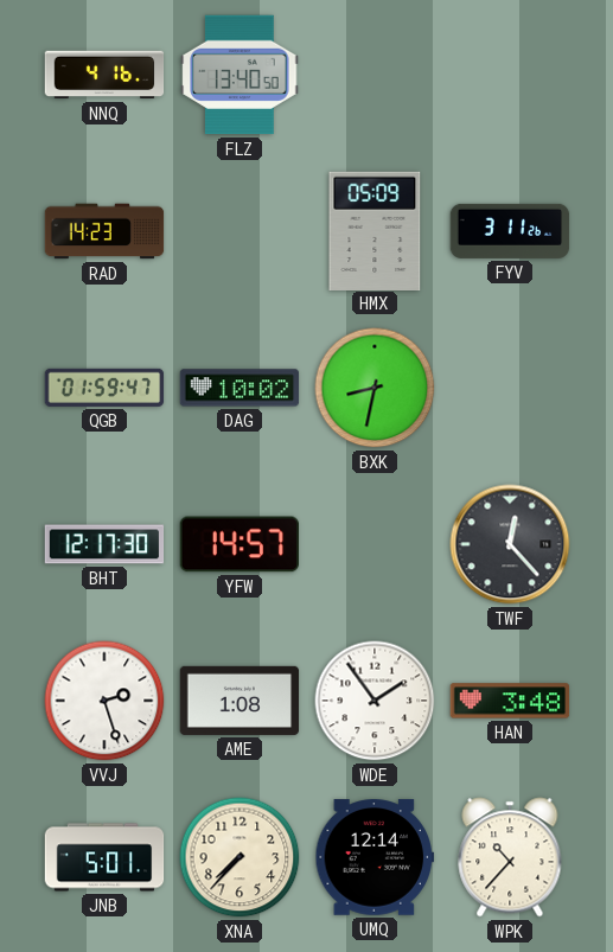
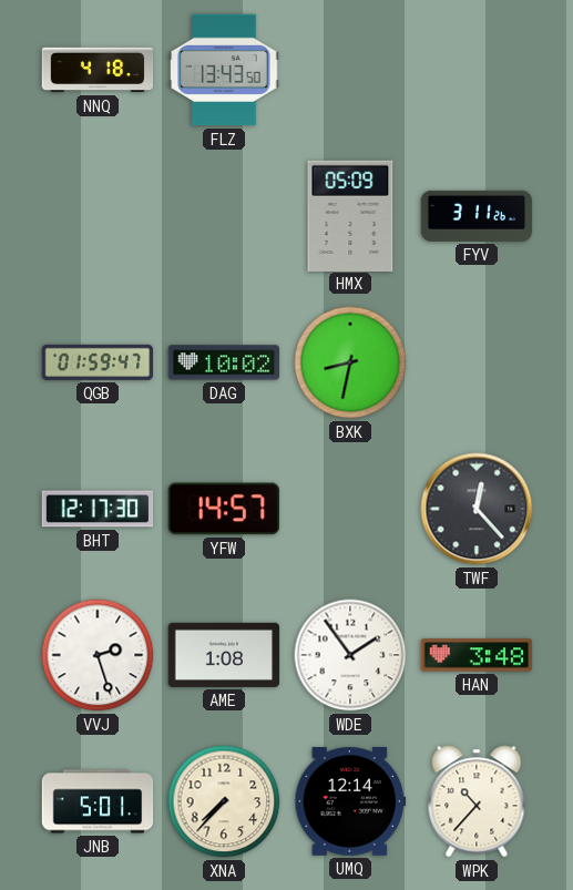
NNQ: 4:16 -> 4:18
FLZ: 13:40 -> 13:43
RAD: 14:23 -> none
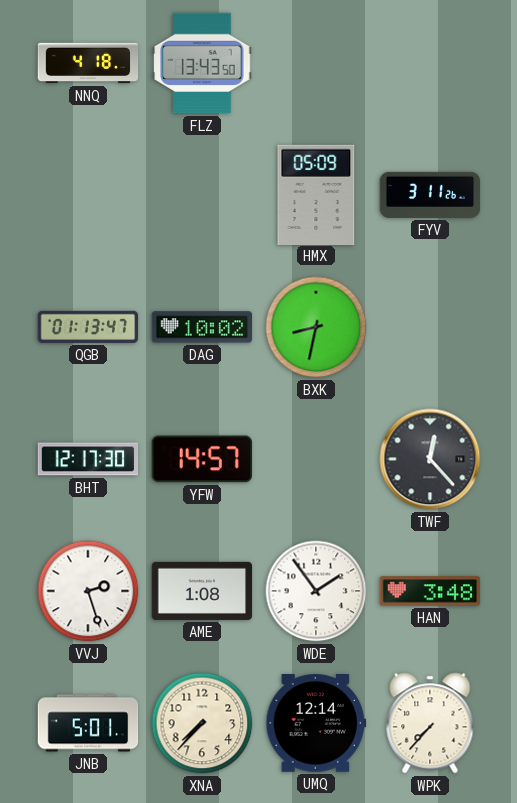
QGB: 01:59 -> 01:13
WPK: 10:37 -> 7:37
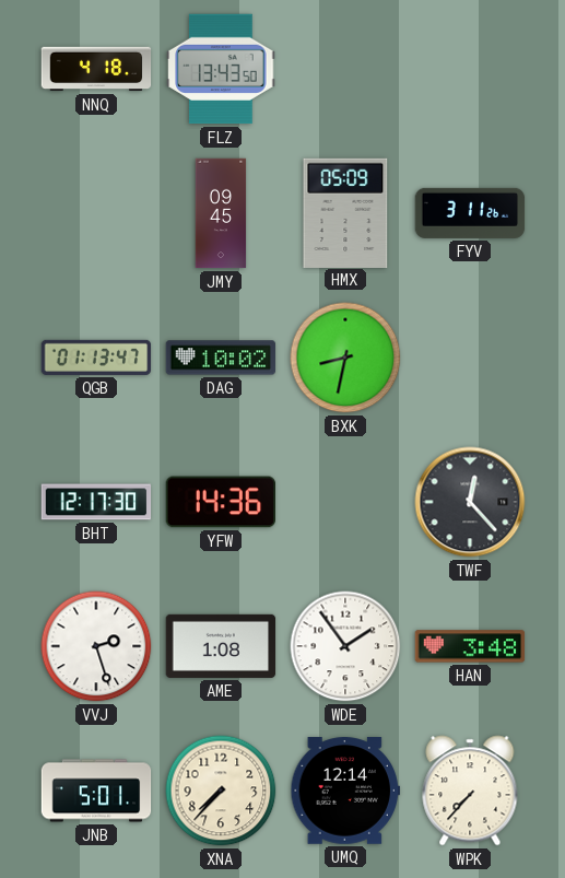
JMY: none -> 09:45
YFW: 14:57 -> 14:36
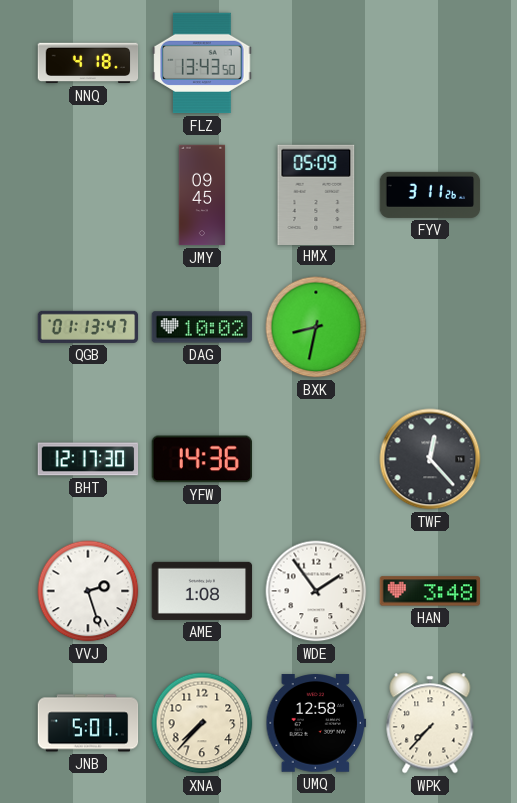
UMQ: 12:14 -> 12:58
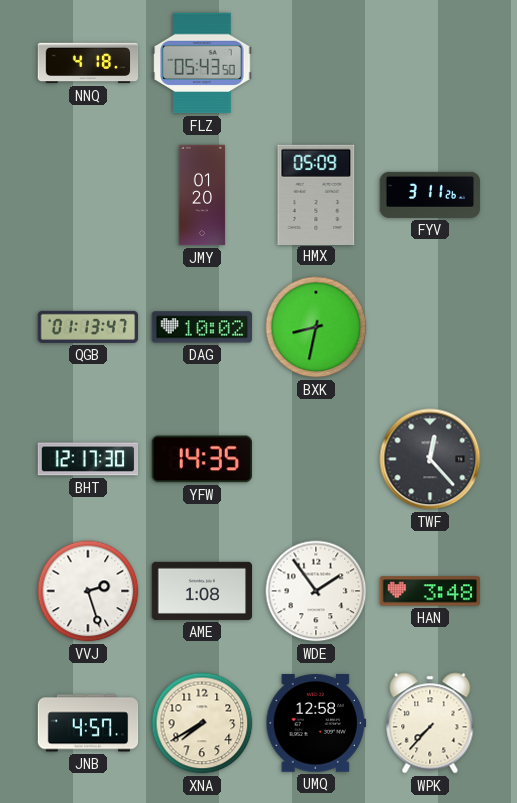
FLZ: 13:43 -> 05:43
JMY: 09:45 -> 01:20
YFW: 14:36 -> 14:35
JNB: 5:01 -> 4:57
XNA: 7:37 -> 7:40
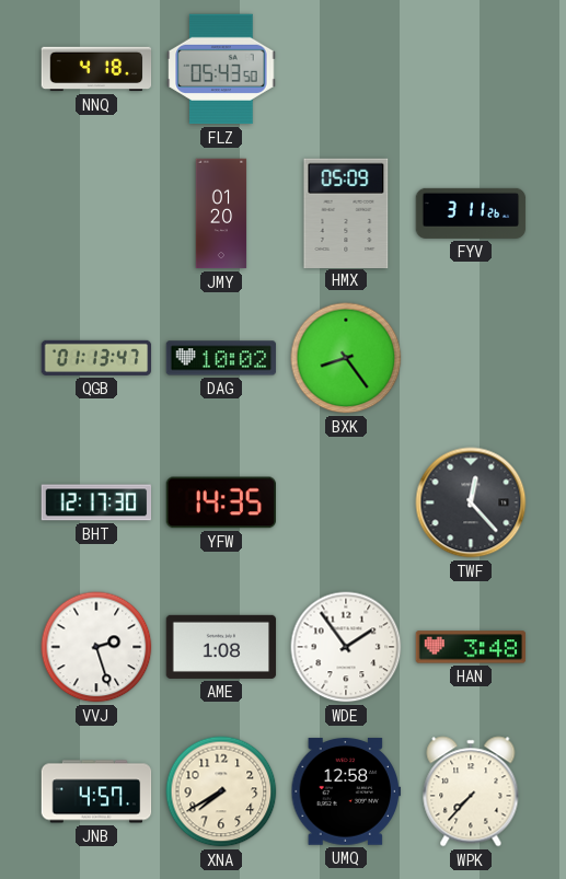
BXK: 8:32 -> 8:24
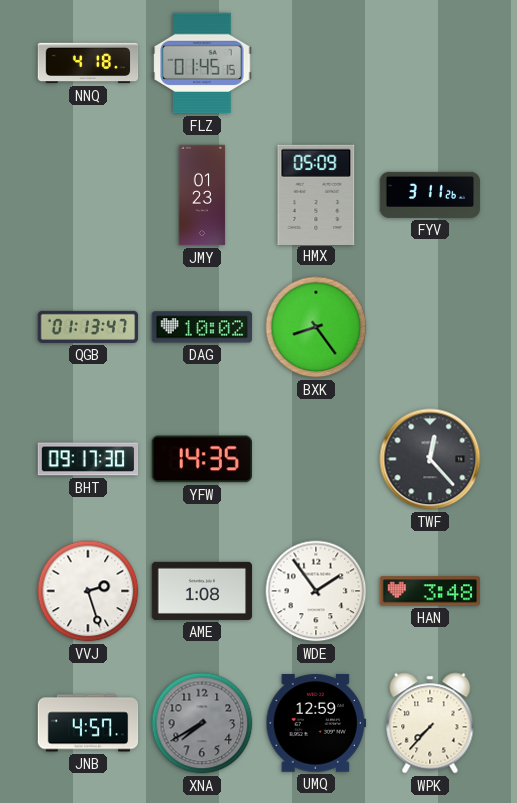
FLZ: 05:43 -> 01:45
JMY: 01:20 -> 01:23
BHT: 12:17 -> 09:17
XNA dial: cream -> grey
UMQ: 12:58 -> 12:59
